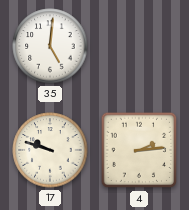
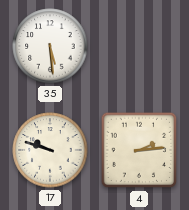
35: 5:01 -> 5:29
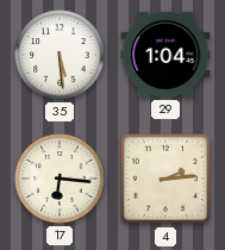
29: none -> 1:04
17: 9:48 -> 6:16
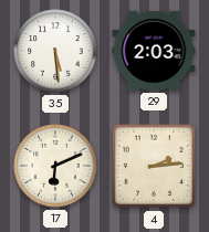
29: 1:04 -> 2:03
17: 6:16 -> 6:11
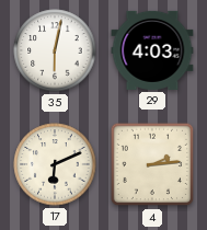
35: 5:29 -> 6:02
29: 2:03 -> 4:03
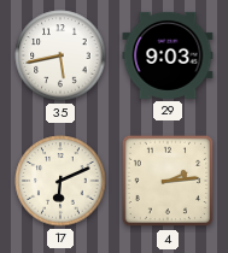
35: 6:02 -> 5:43
29: 4:03 -> 9:03
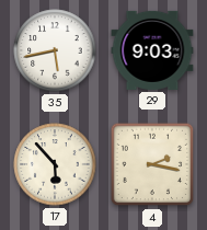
17: 6:11 -> 5:53
4: 2:14 -> 2:17
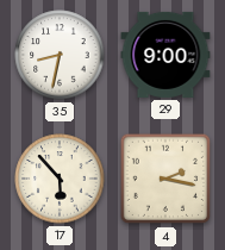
35: 5:43 -> 8:32
29: 9:03 -> 9:00
